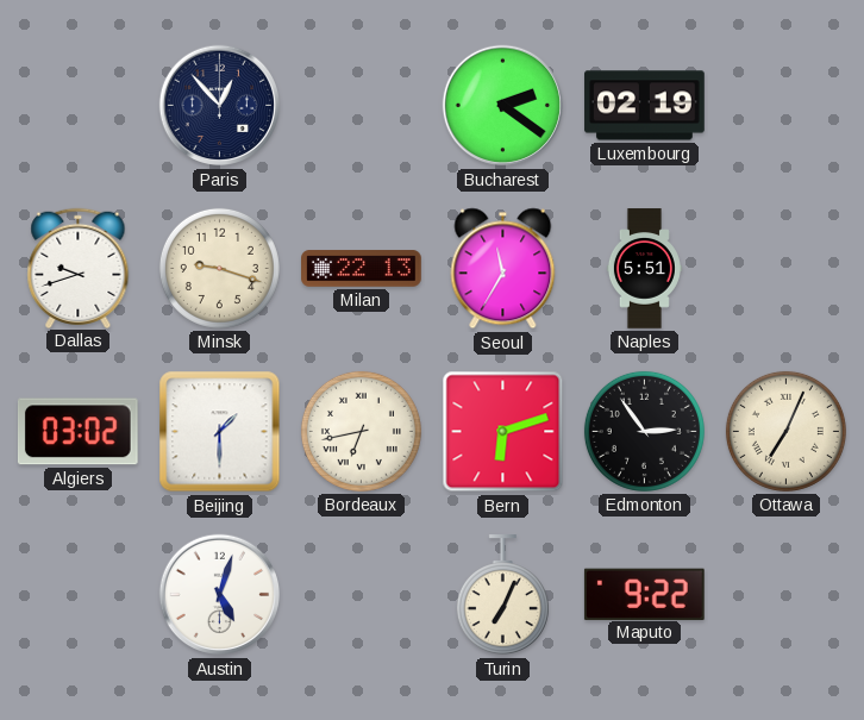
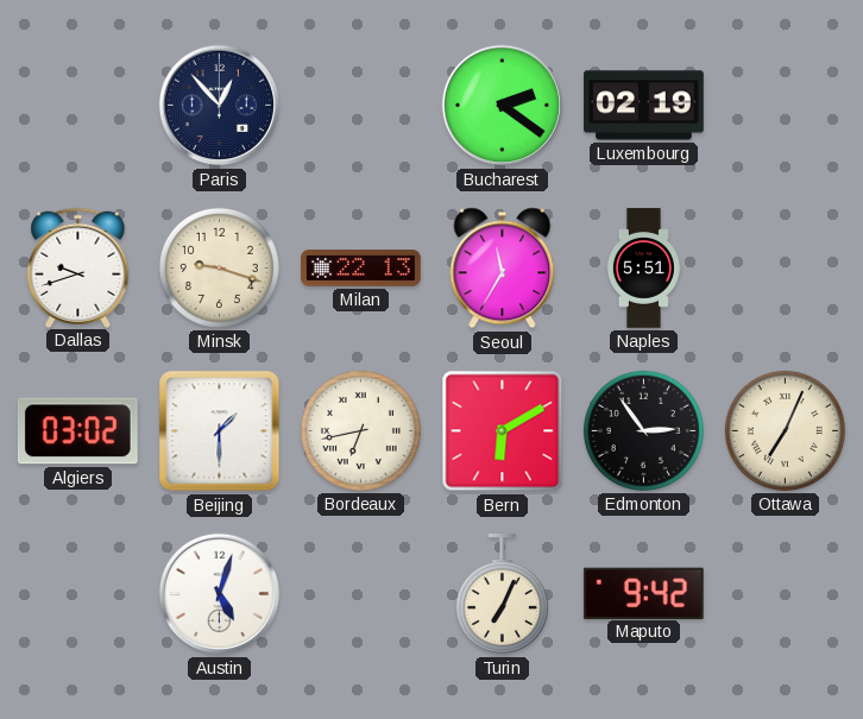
Bern: 6:12 -> 6:10
Maputo: 9:22 -> 9:42
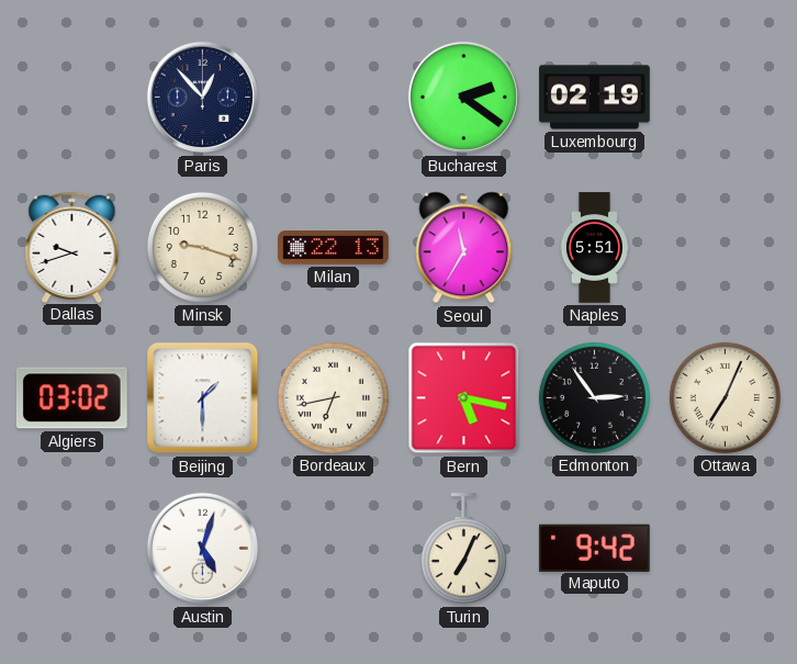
Bern: 6:10 -> 5:17
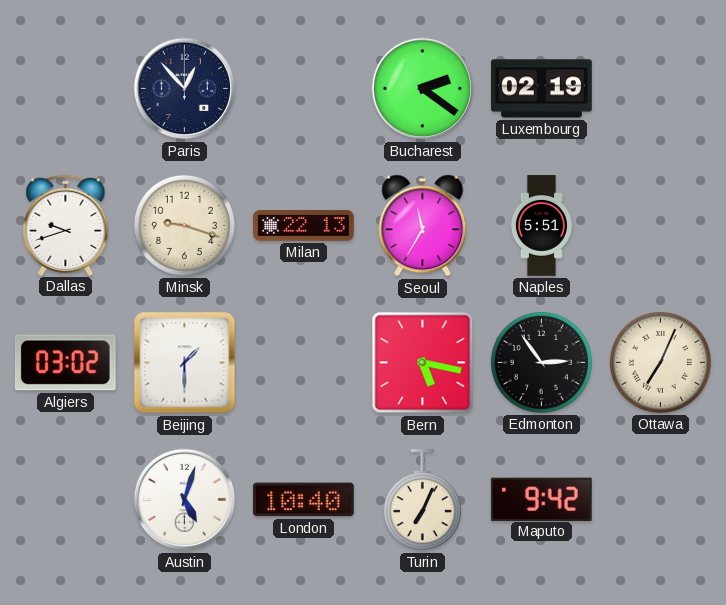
Bordeaux: 6:43 -> none
London: none -> 10:40
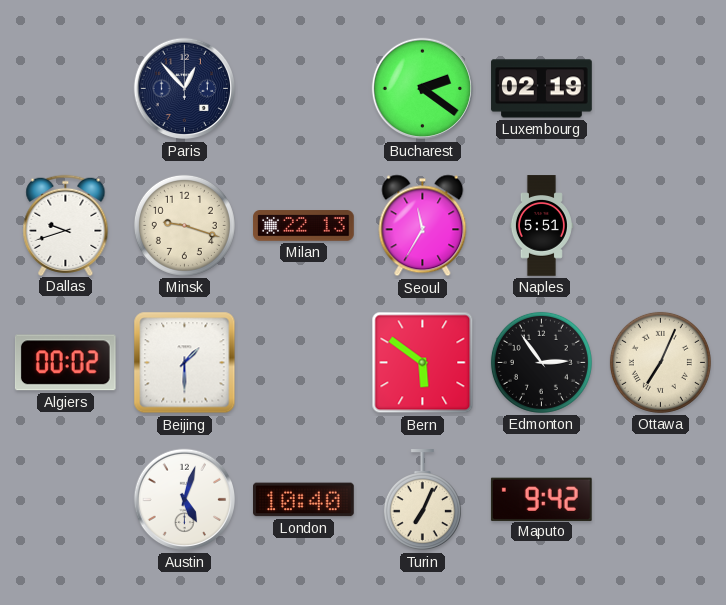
Algiers: 03:02 -> 00:02
Bern: 5:17 -> 5:51
